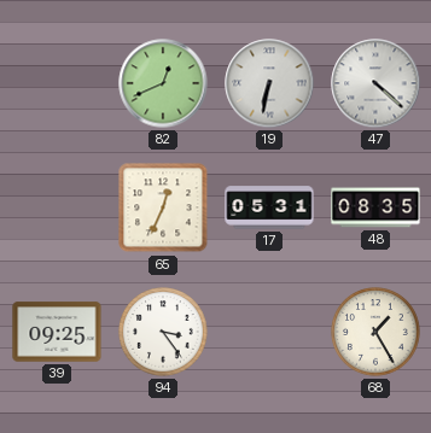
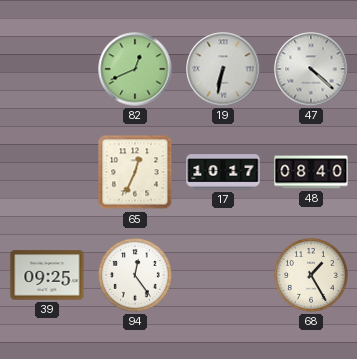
17: 05:31 -> 10:17
48: 08:35 -> 08:40
94: 3:24 -> 12:24
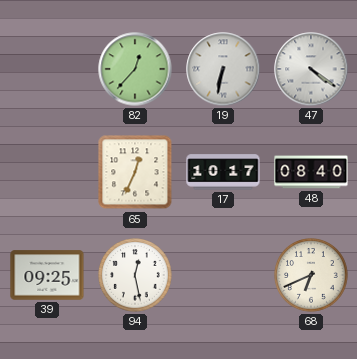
82: 12:41 -> 12:37
47: 4:22 -> 4:21
94: 12:24 -> 12:28
68: 1:25 -> 6:41
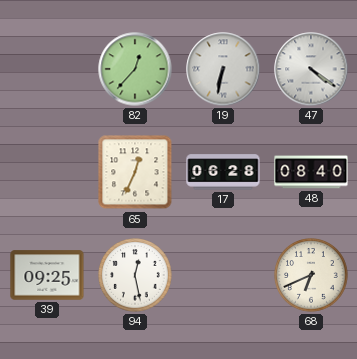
17: 10:17 -> 06:28
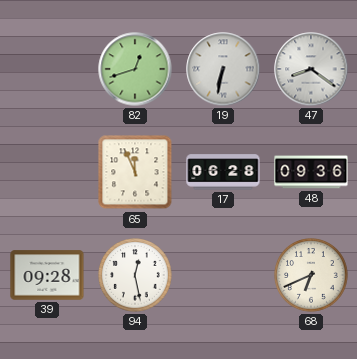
82: 12:37 -> 12:42
47: 4:21 -> 8:21
65: 12:34 -> 11:56
48: 08:40 -> 09:36
39: 09:25 -> 09:28
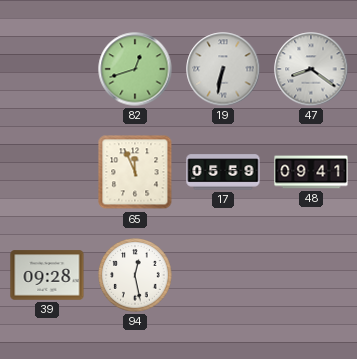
17: 06:28 -> 05:59
48: 09:36 -> 09:41
68: 6:41 -> none
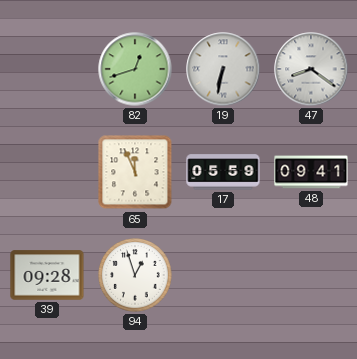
94: 12:28 -> 12:57
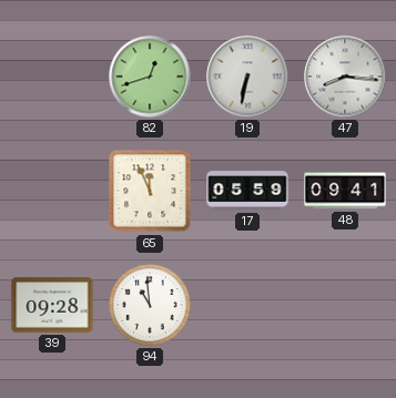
47: 8:21 -> 8:16
94: 12:57 -> 10:59
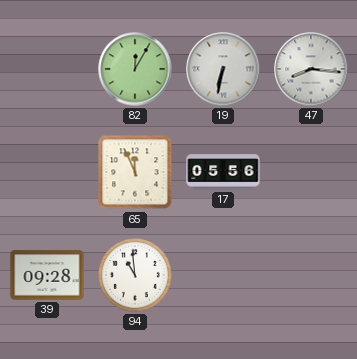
82: 12:42 -> 12:05
17: 05:59 -> 05:56
48: 09:41 -> none
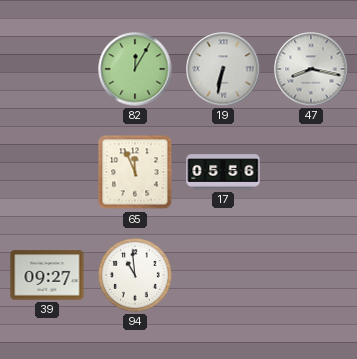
47: 8:16 -> 8:17
39: 09:28 -> 09:27
